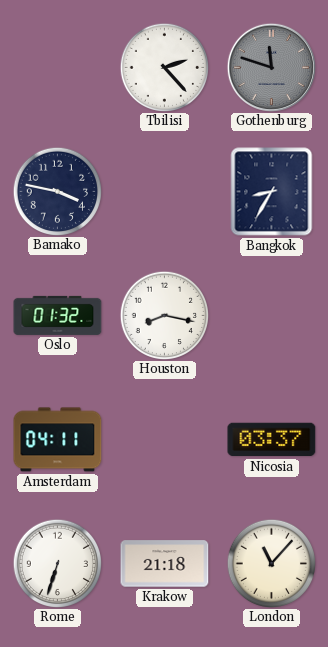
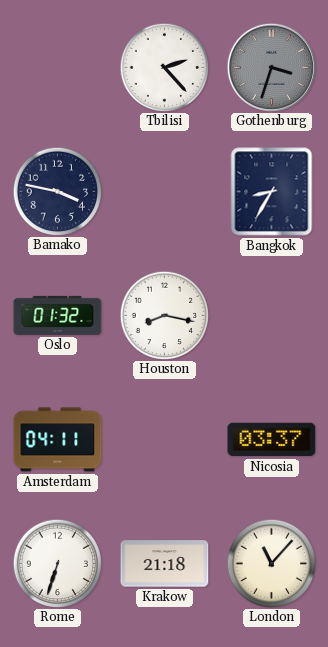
Gothenburg: 11:48 -> 3:33
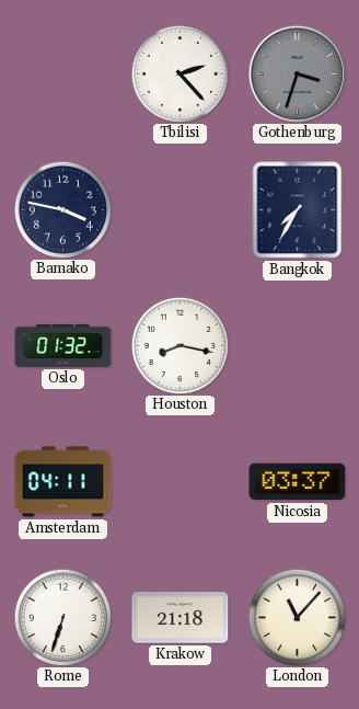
Bangkok: 8:35 -> 7:35
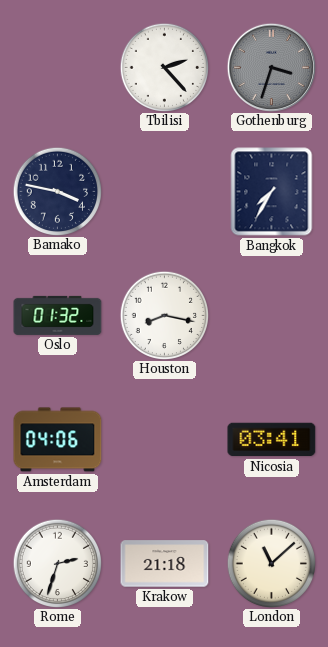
Amsterdam: 04:11 -> 04:06
Nicosia: 03:37 -> 03:41
Rome: 6:33 -> 2:33
London: 11:07 -> 11:08
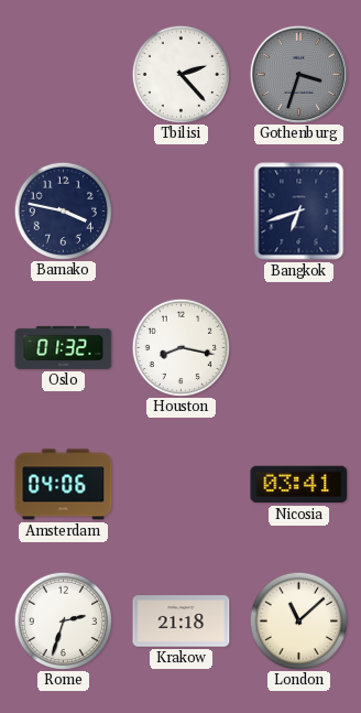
Bangkok: 7:35 -> 6:42
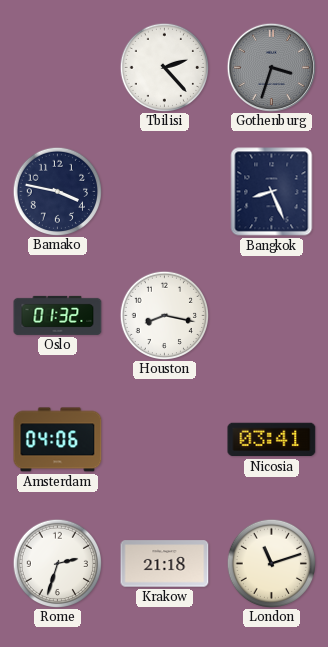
Bangkok: 6:42 -> 8:26
London: 11:08 -> 11:12
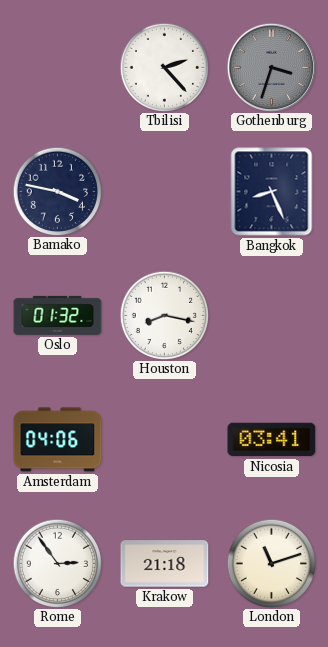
Rome: 2:33 -> 2:54
